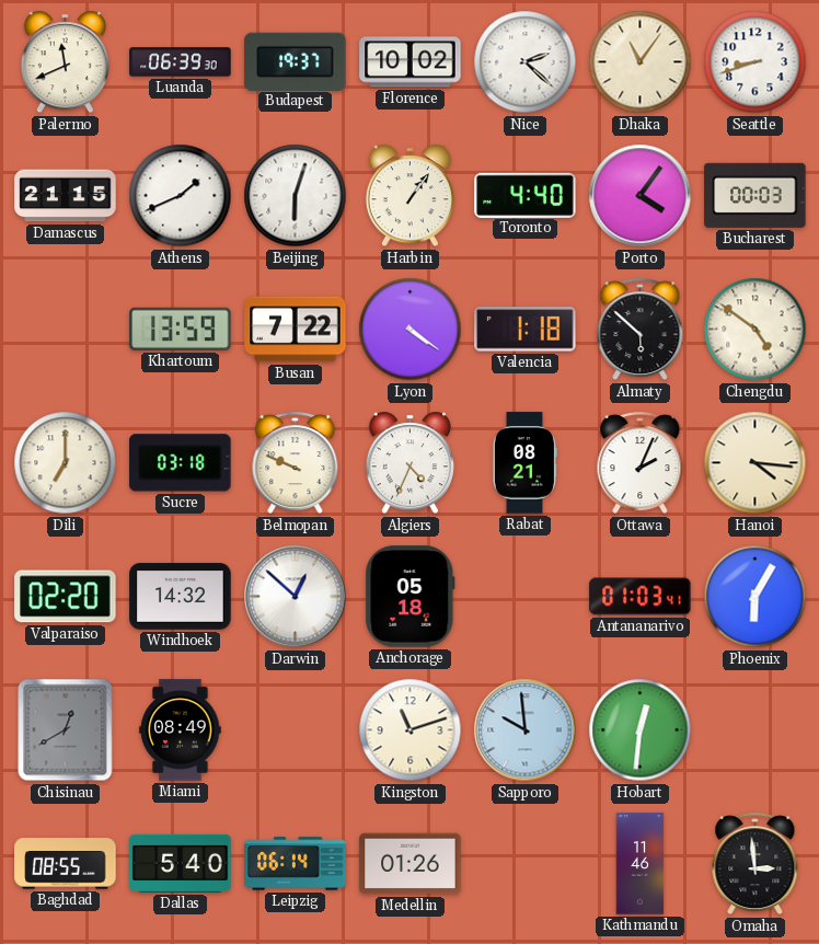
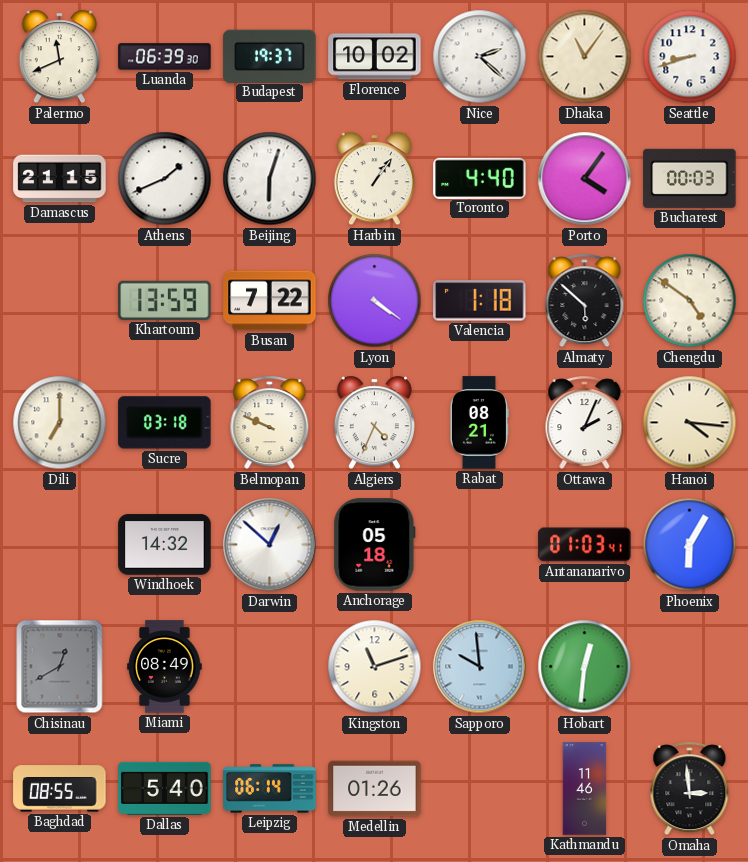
Valparaiso: 02:20 -> none
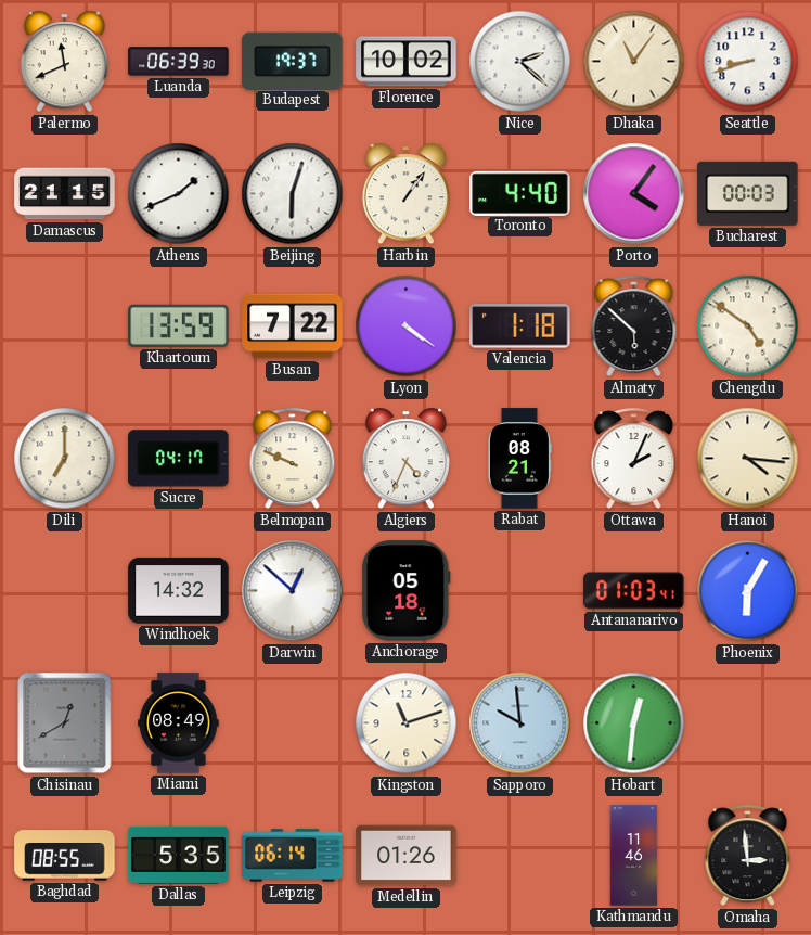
Sucre: 03:18 -> 04:17
Dallas: 5:40 -> 5:35
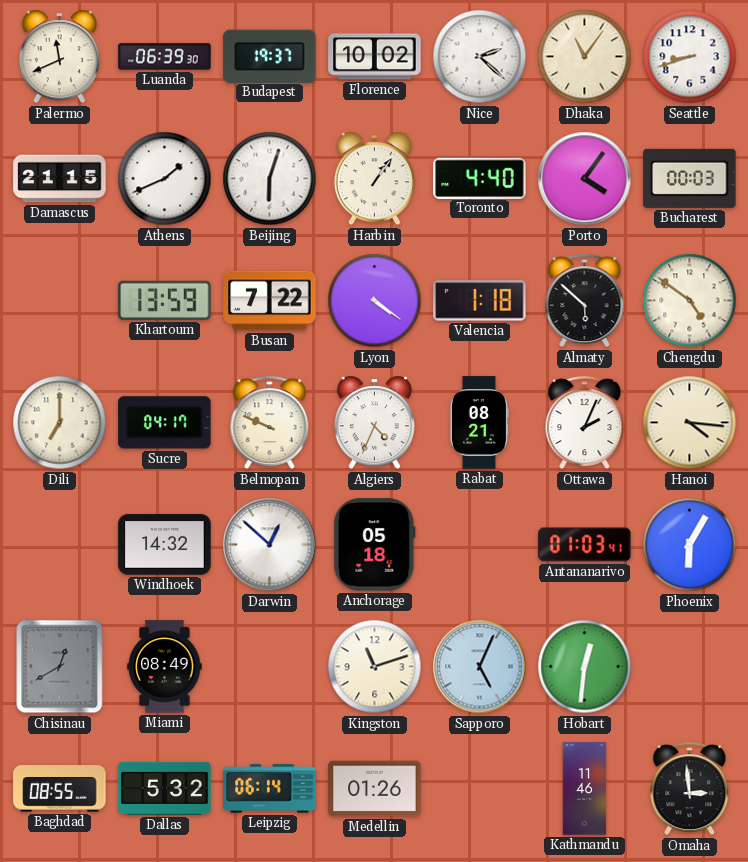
Sapporo: 9:59 -> 5:04
Dallas: 5:35 -> 5:32
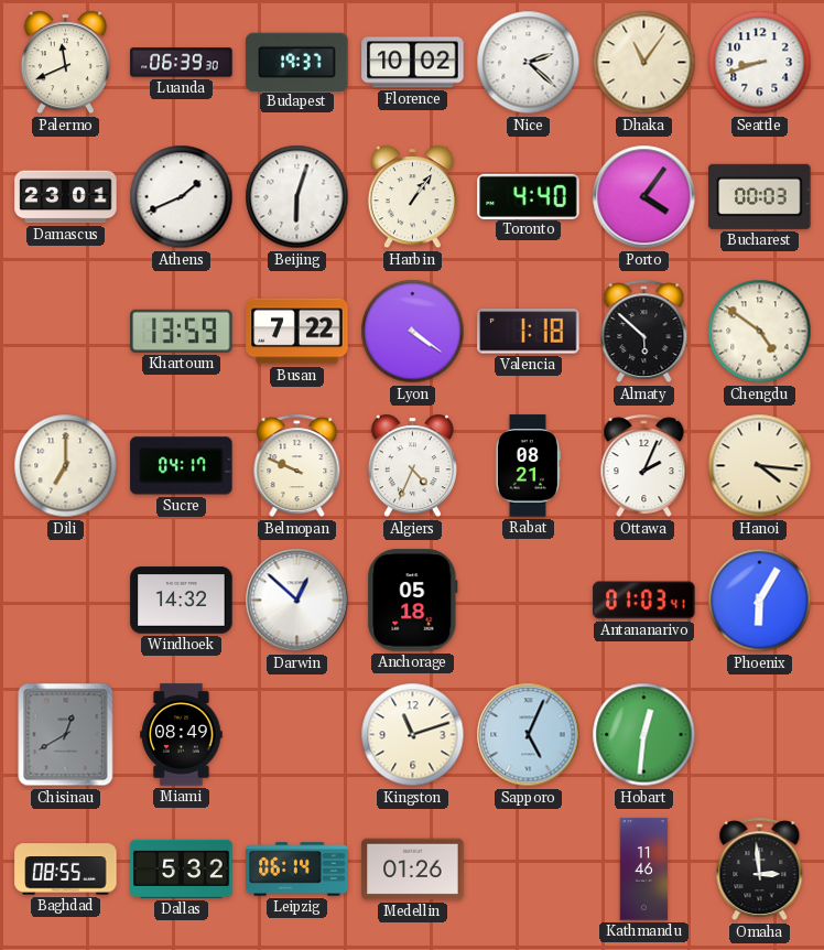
Damascus: 21:15 -> 23:01
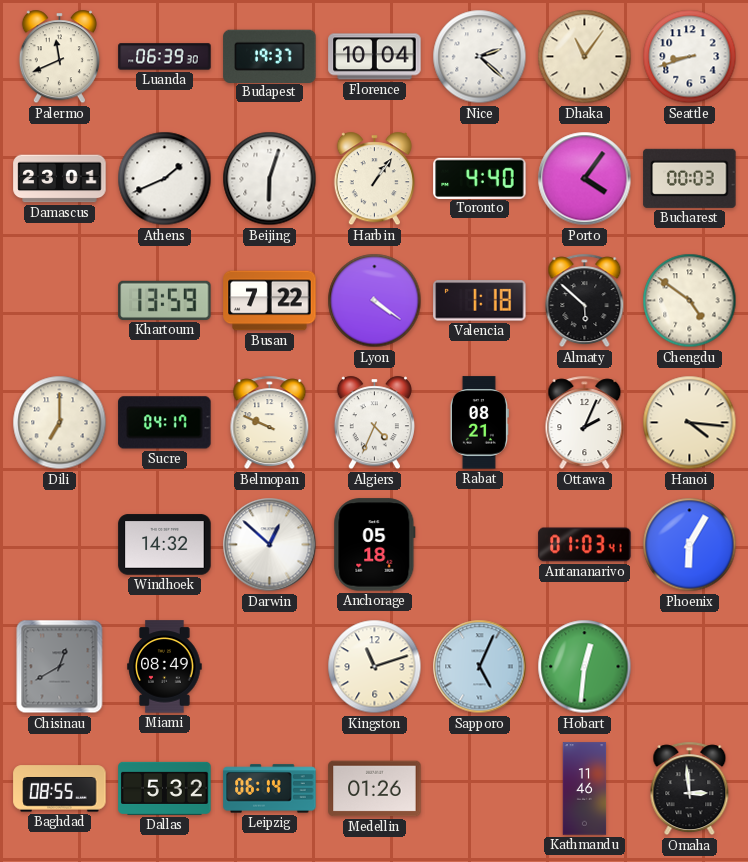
Florence: 10:02 -> 10:04
